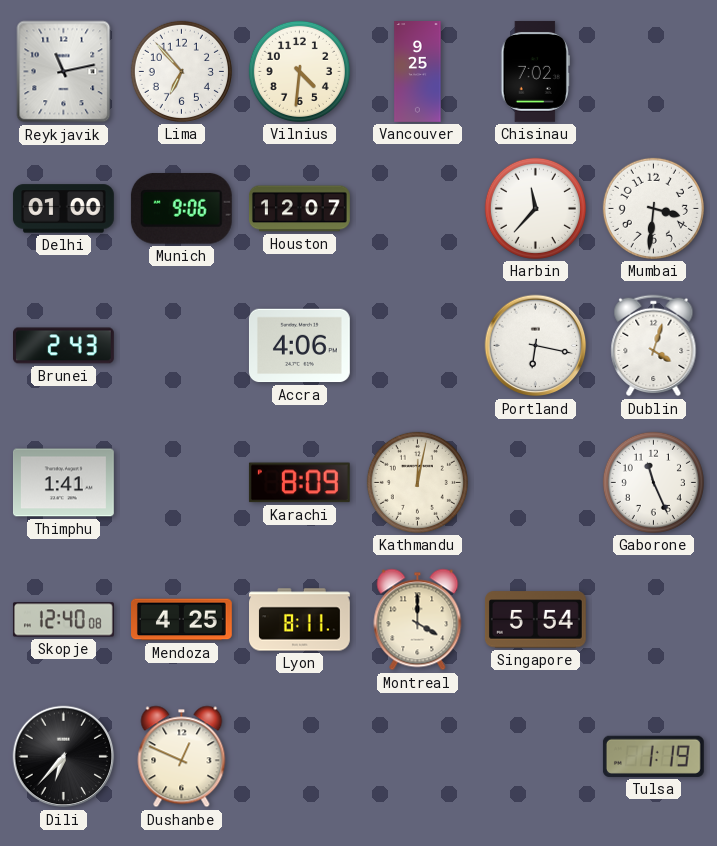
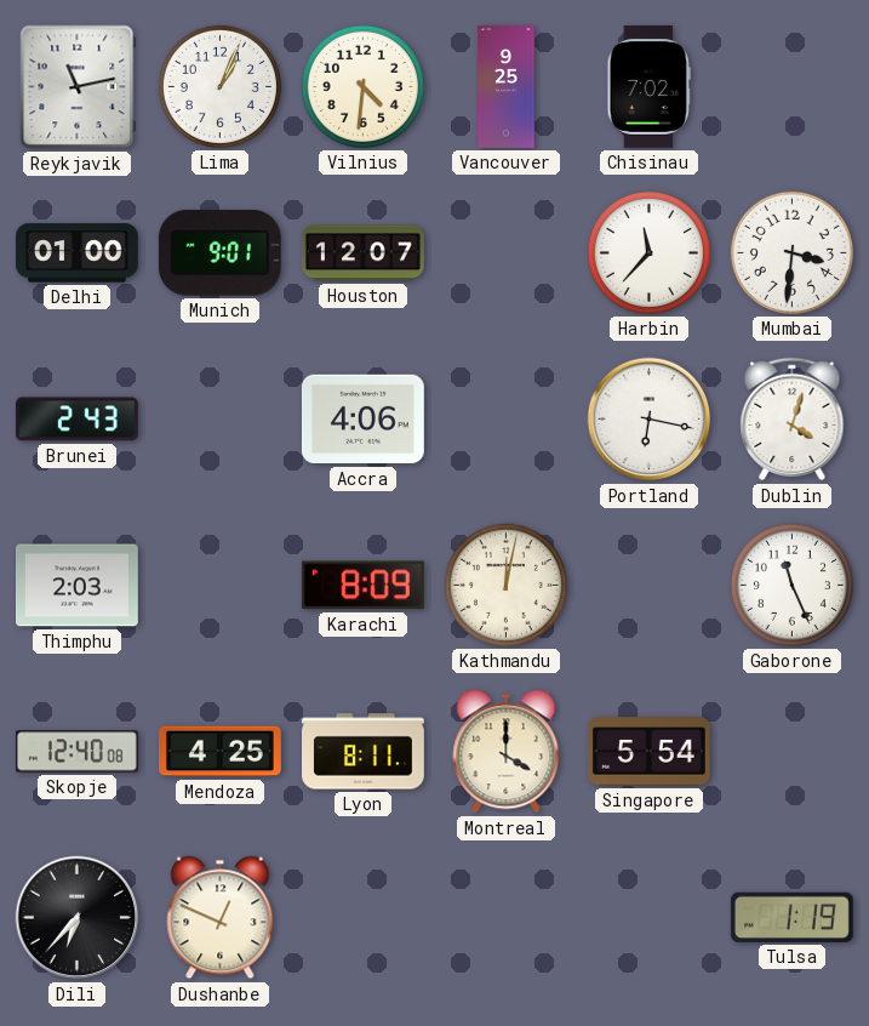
Lima: 6:53 -> 1:04
Munich: 9:06 -> 9:01
Thimphu: 1:41 -> 2:03
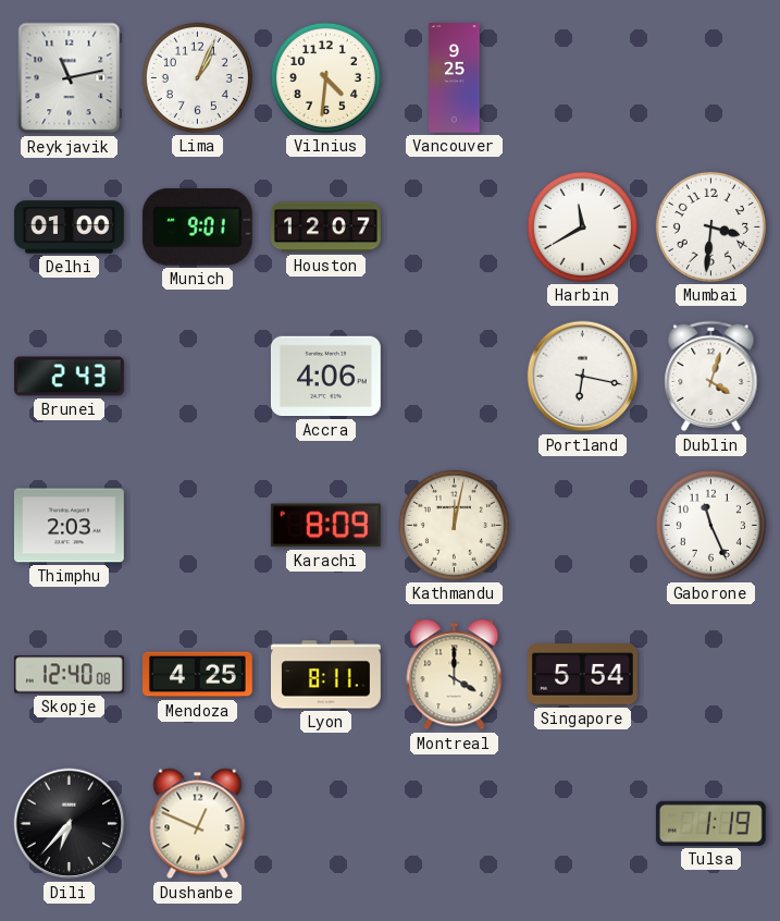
Chisinau: 7:02 -> none
Harbin: 11:37 -> 11:40
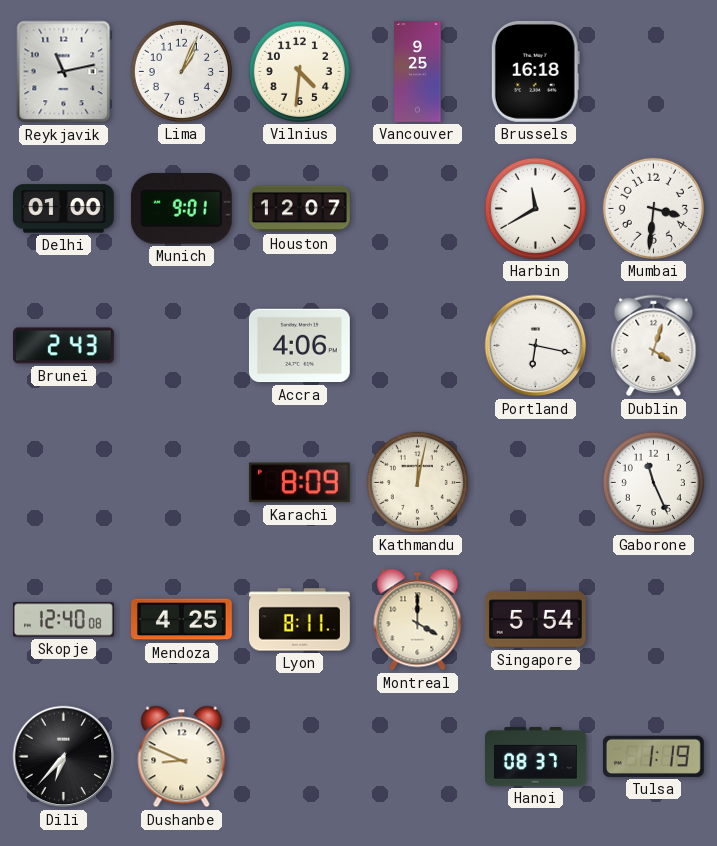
Brussels: none -> 16:18
Thimphu: 2:03 -> none
Dushanbe: 12:49 -> 8:49
Hanoi: none -> 08:37
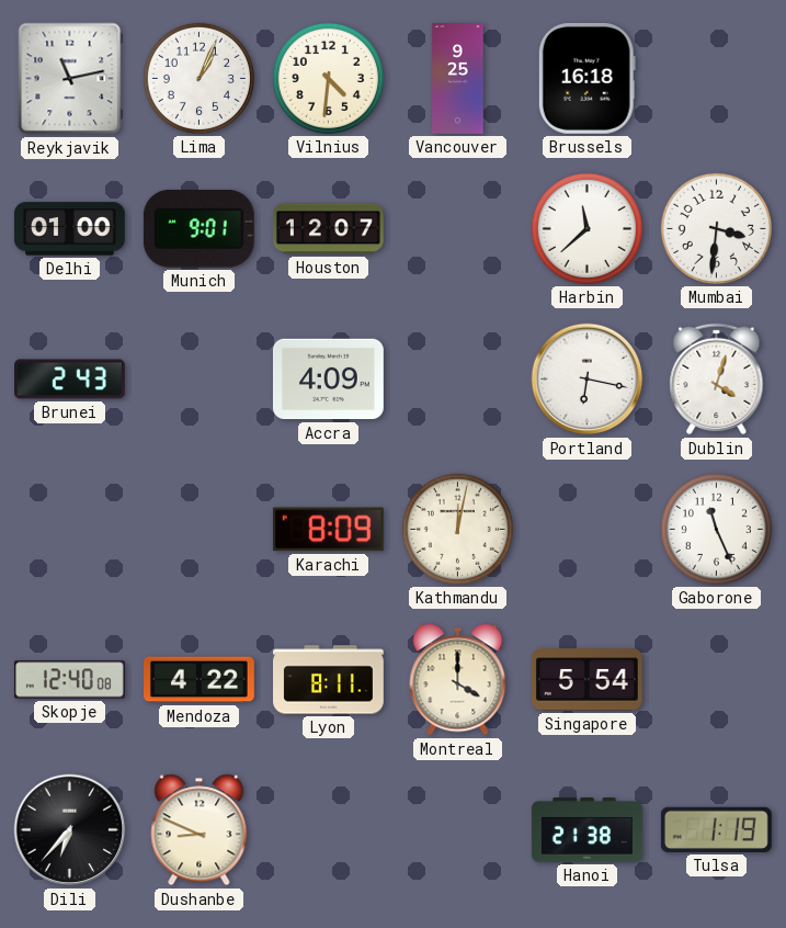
Harbin: 11:40 -> 11:38
Accra: 4:06 -> 4:09
Mendoza: 4:25 -> 4:22
Hanoi: 08:37 -> 21:38
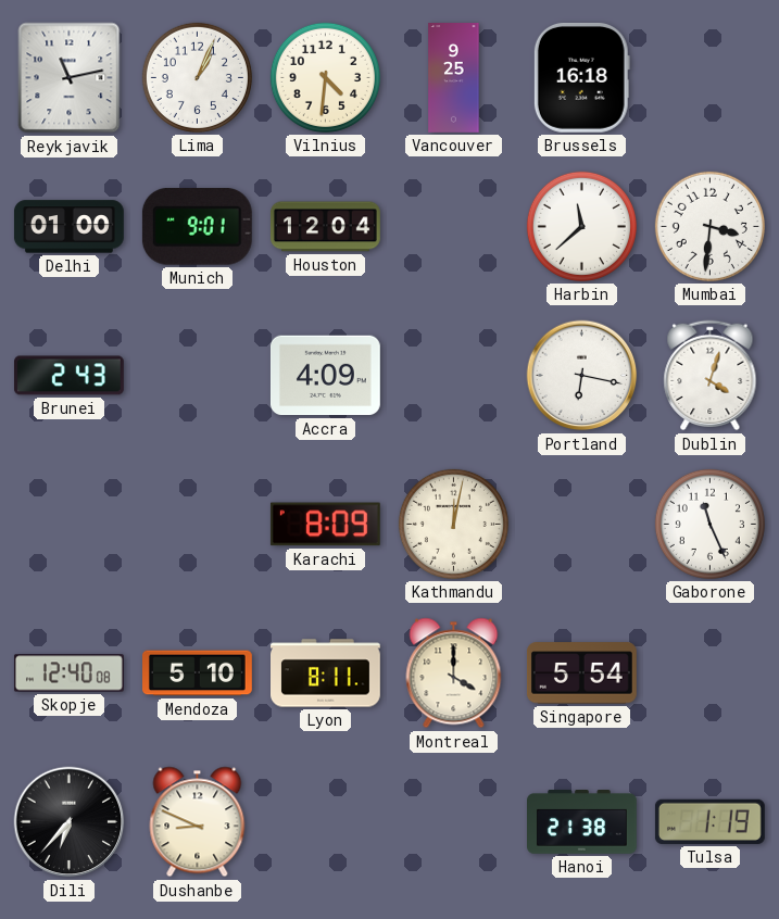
Houston: 12:07 -> 12:04
Mendoza: 4:22 -> 5:10
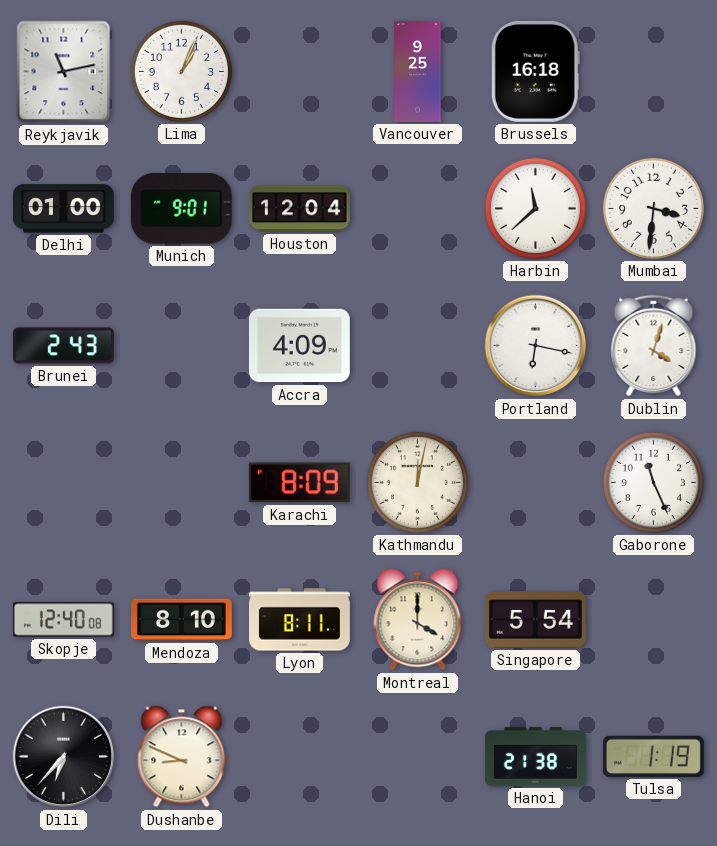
Vilnius: 4:31 -> none
Mendoza: 5:10 -> 8:10
